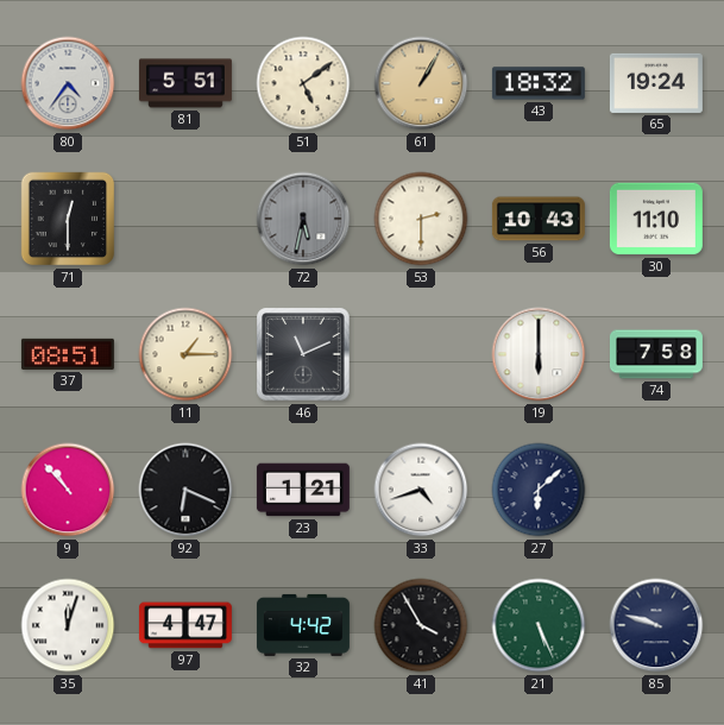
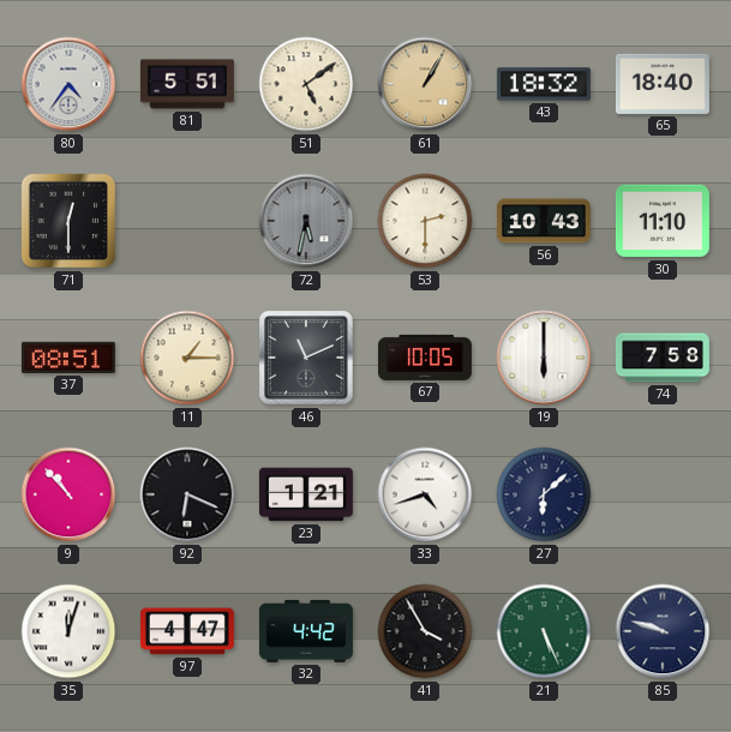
65: 19:24 -> 18:40
67: none -> 10:05
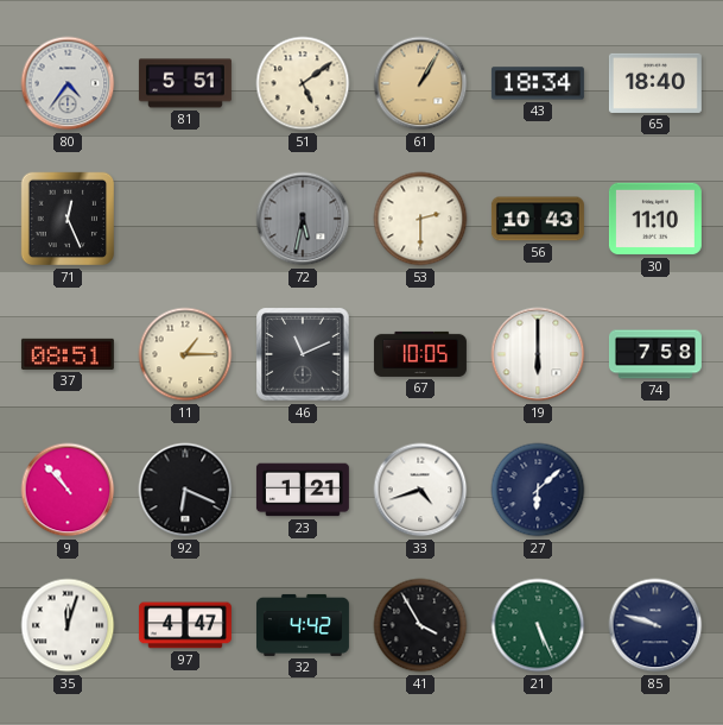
43: 18:32 -> 18:34
71: 12:30 -> 12:26
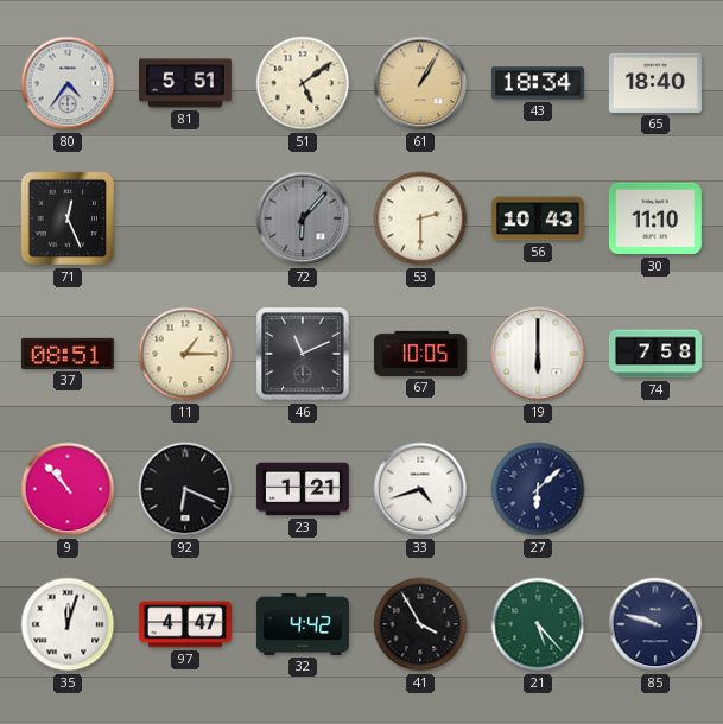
72: 5:32 -> 6:07
21: 5:26 -> 5:23
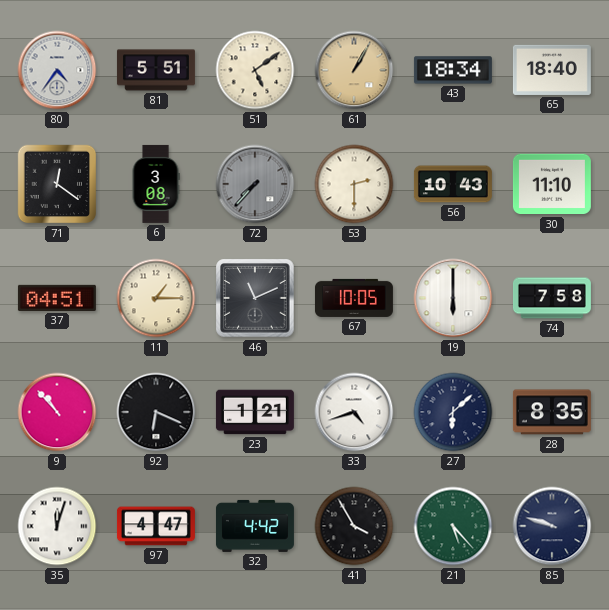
71: 12:26 -> 12:21
6: none -> 3:08
72: 6:07 -> 7:37
37: 08:51 -> 04:51
28: none -> 8:35
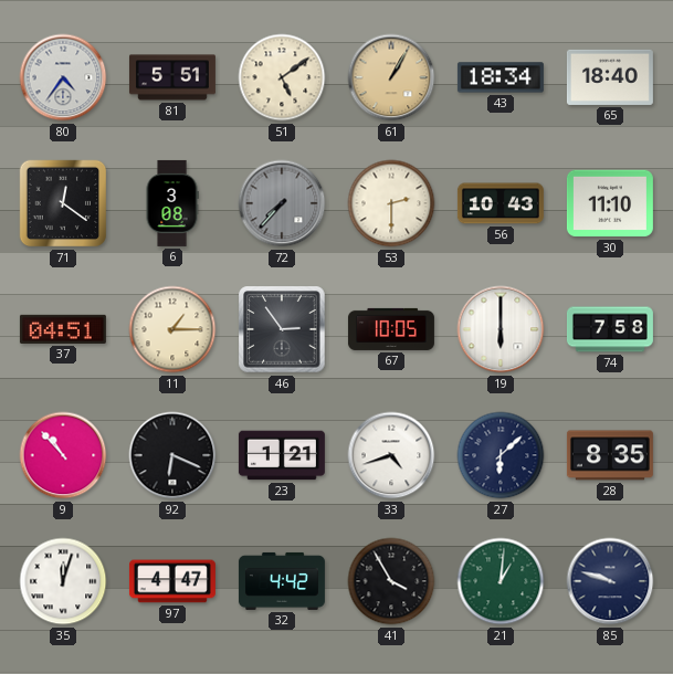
46: 11:11 -> 2:54
21: 5:23 -> 1:01
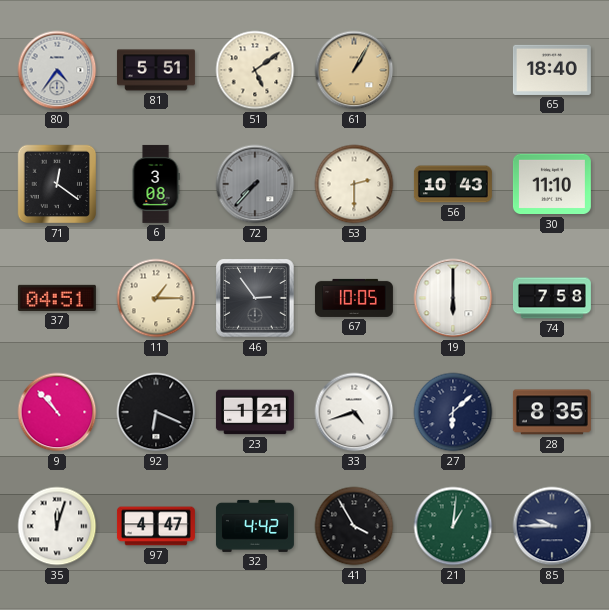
43: 18:34 -> none
85: 9:48 -> 9:45
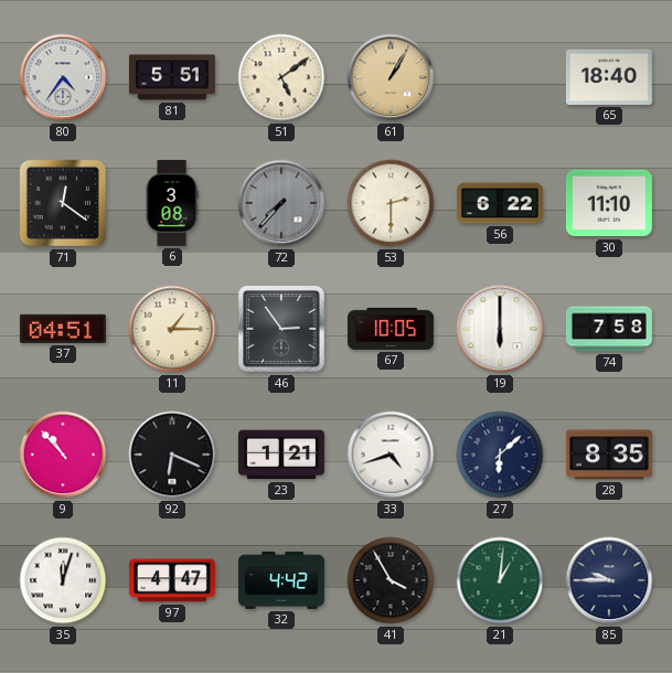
56: 10:43 -> 6:22
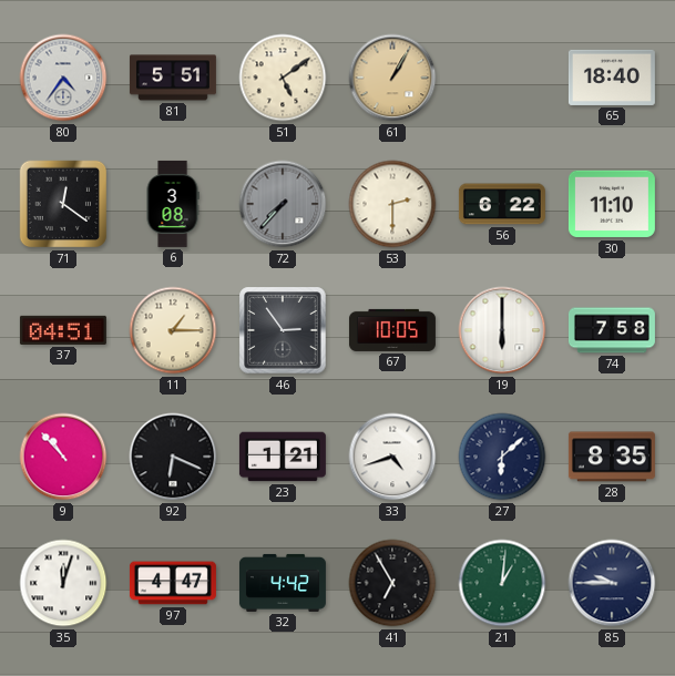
41: 3:55 -> 6:55
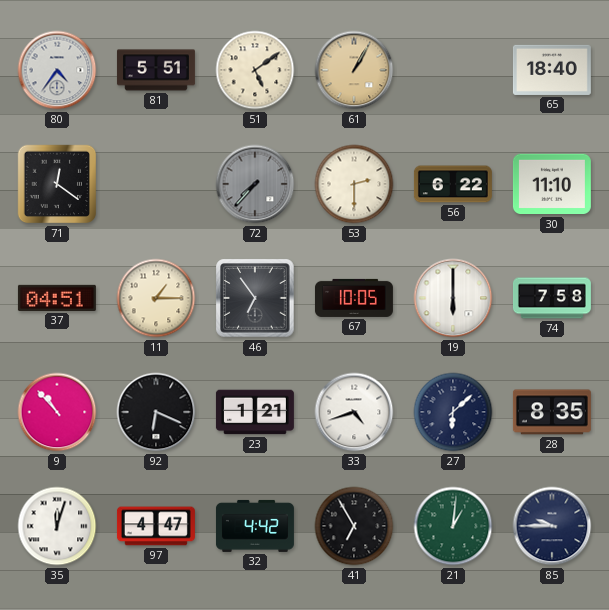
6: 3:08 -> none
46: 2:54 -> 6:54
